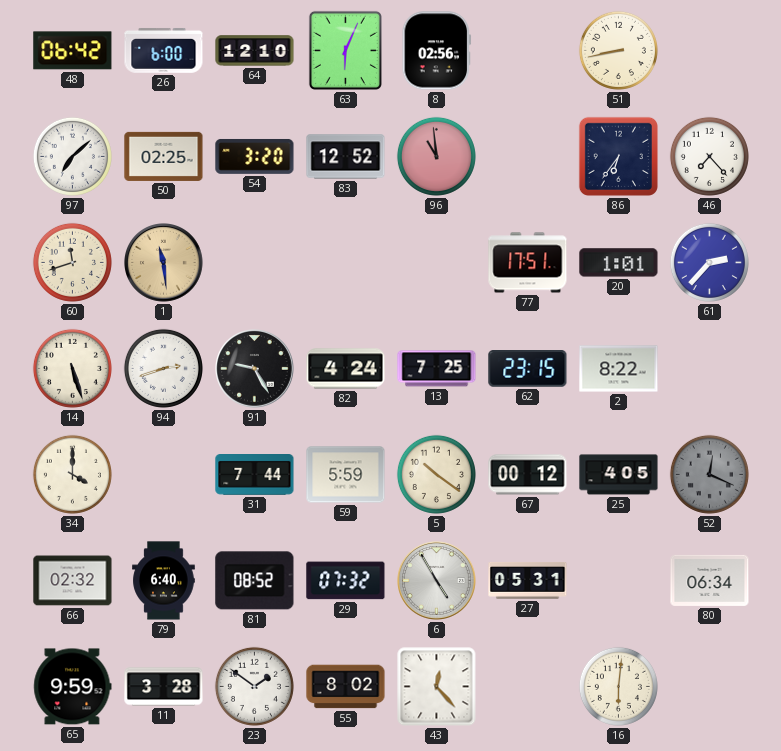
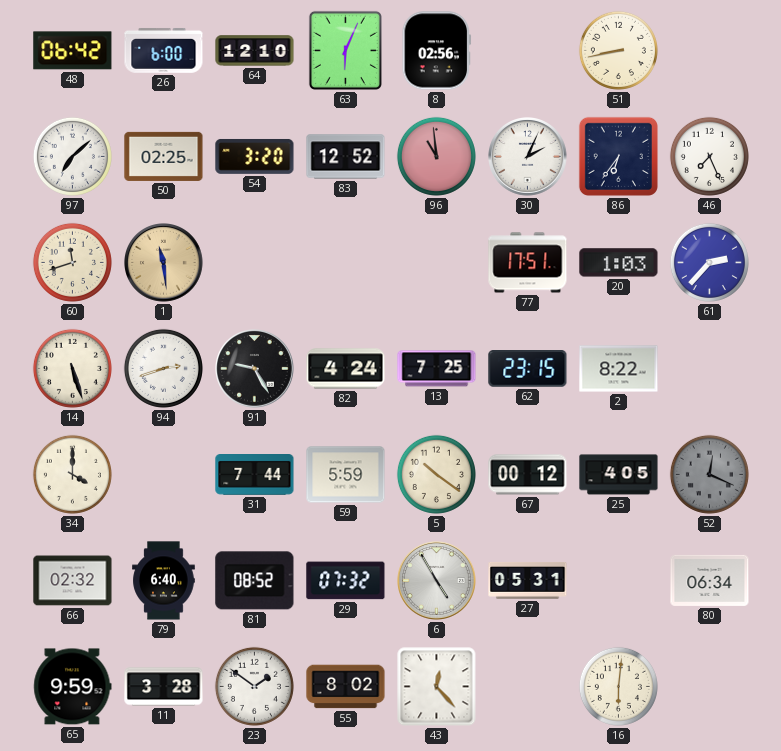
30: none -> 2:04
46: 7:23 -> 7:26
20: 1:01 -> 1:03
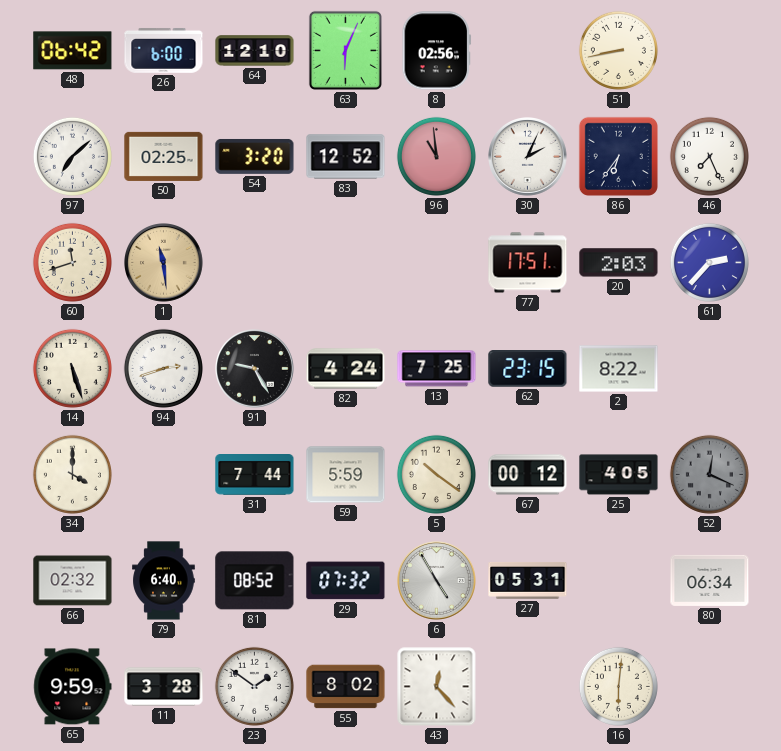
20: 1:03 -> 2:03
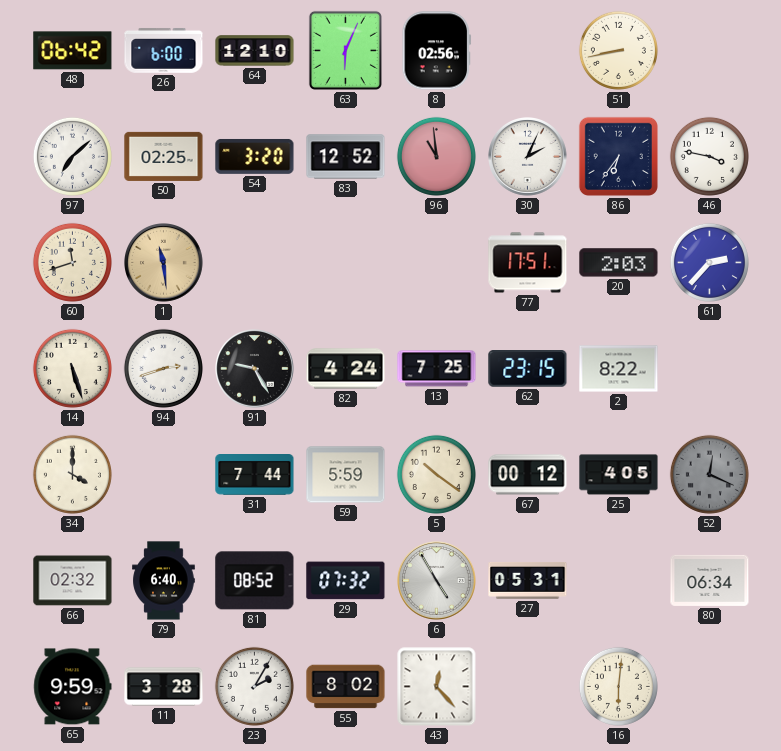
46: 7:26 -> 3:47
23: 1:51 -> 2:05
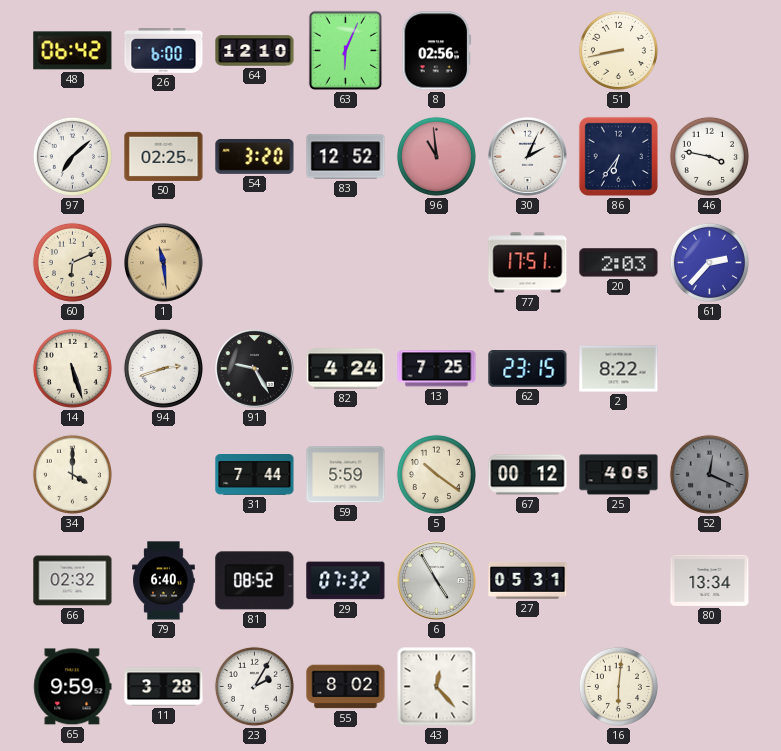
60: 11:42 -> 6:11
80: 06:34 -> 13:34
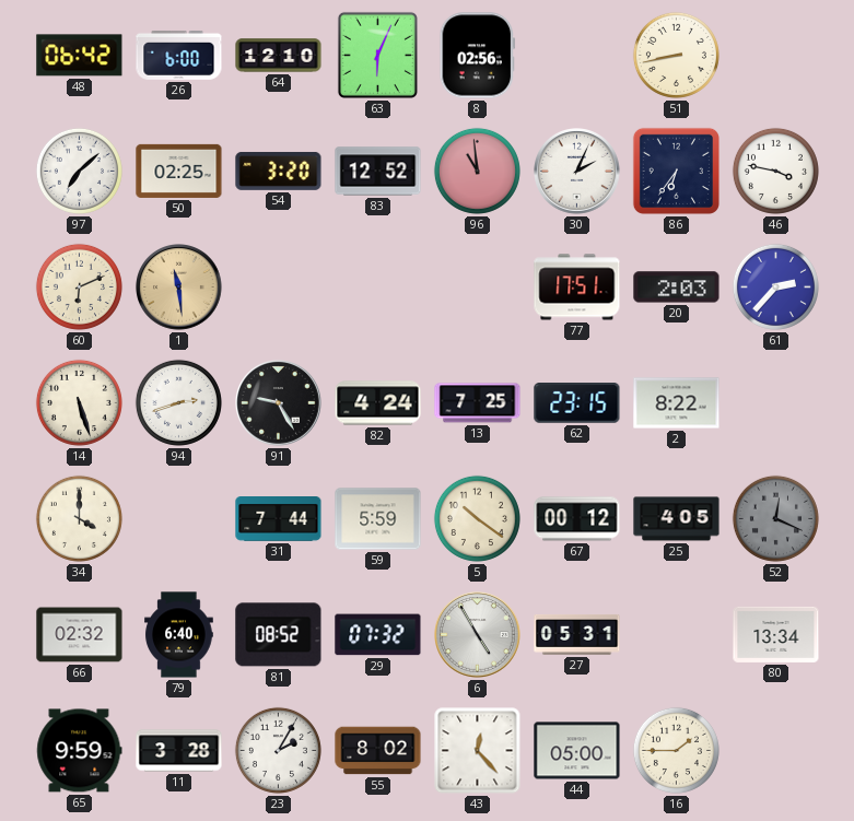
44: none -> 05:00
16: 6:01 -> 1:45
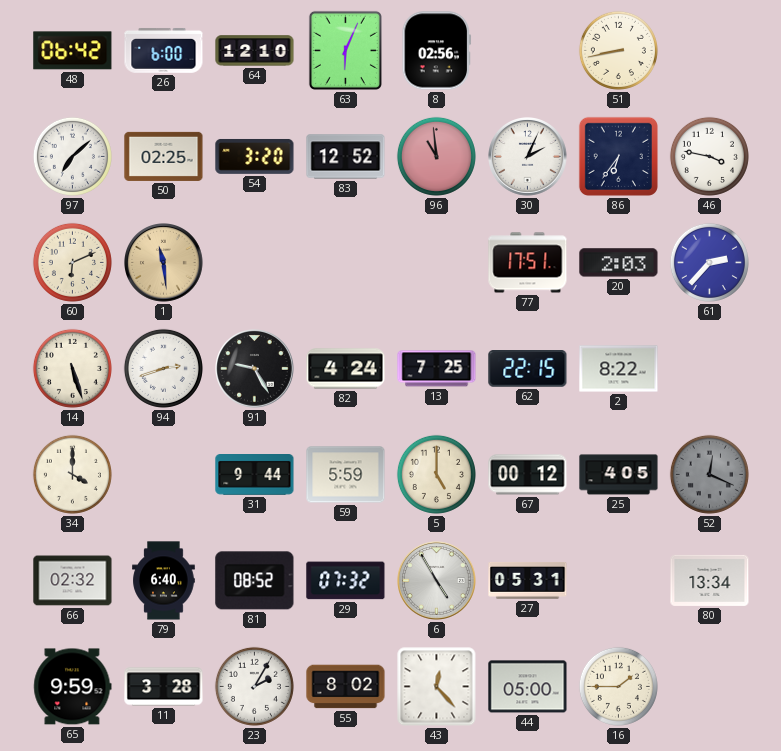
62: 23:15 -> 22:15
31: 7:44 -> 9:44
5: 10:21 -> 5:00
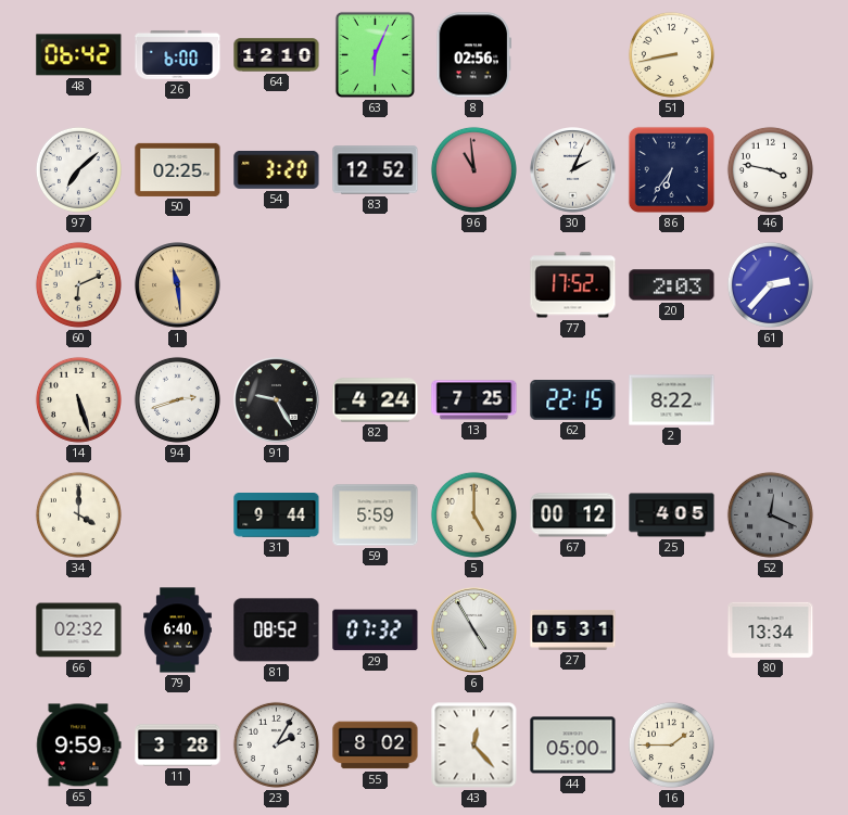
77: 17:51 -> 17:52
